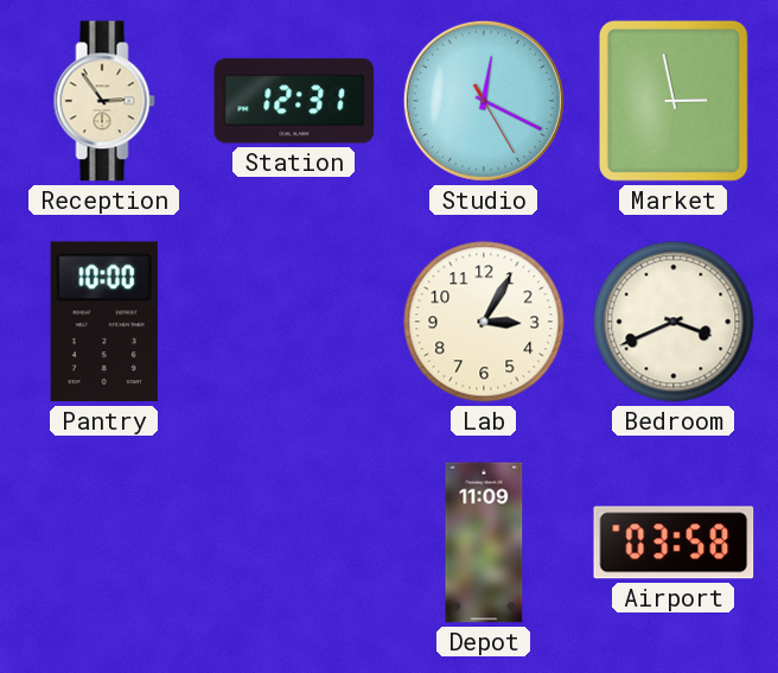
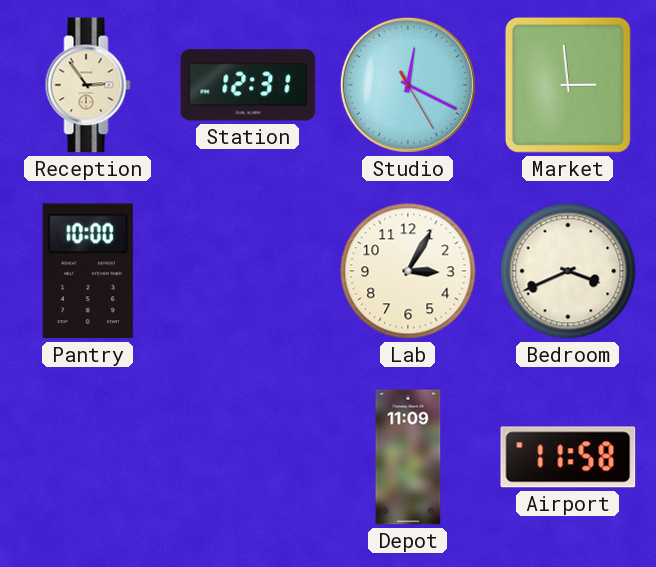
Market: 2:58 -> 2:59
Airport: 03:58 -> 11:58
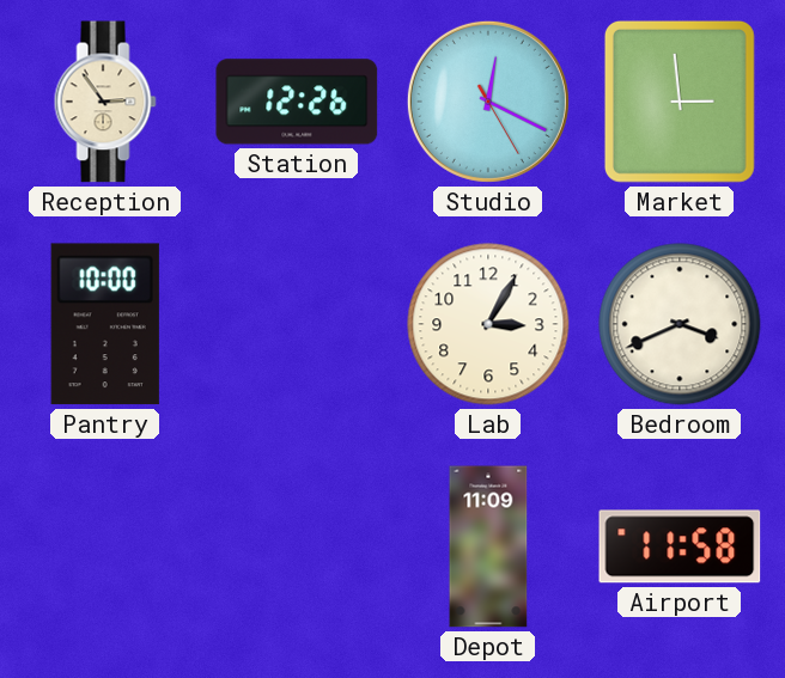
Station: 12:31 -> 12:26
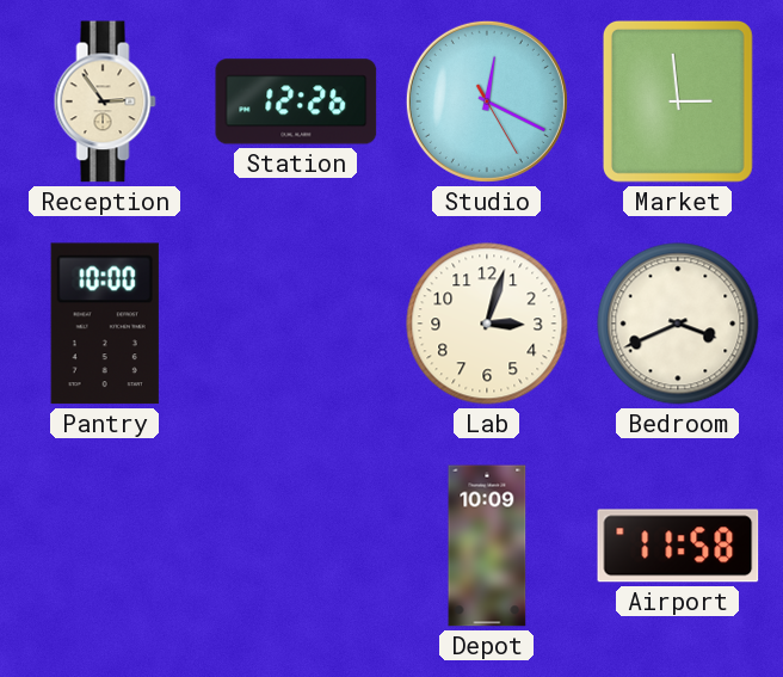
Lab: 3:05 -> 3:03
Depot: 11:09 -> 10:09
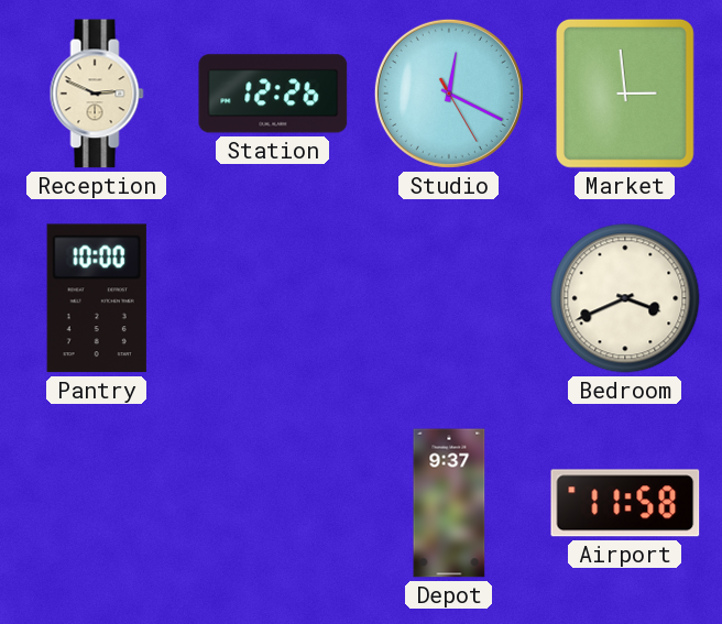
Reception: 2:54 -> 2:49
Lab: 3:03 -> none
Depot: 10:09 -> 9:37
